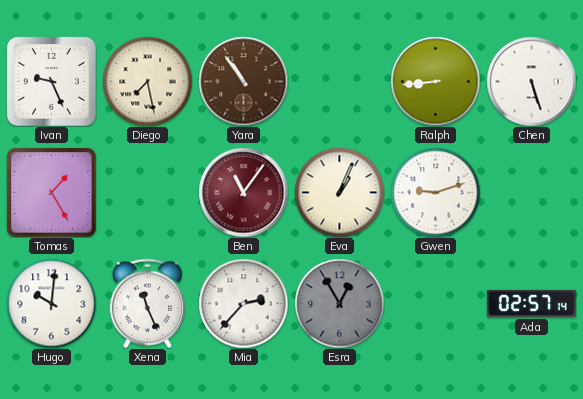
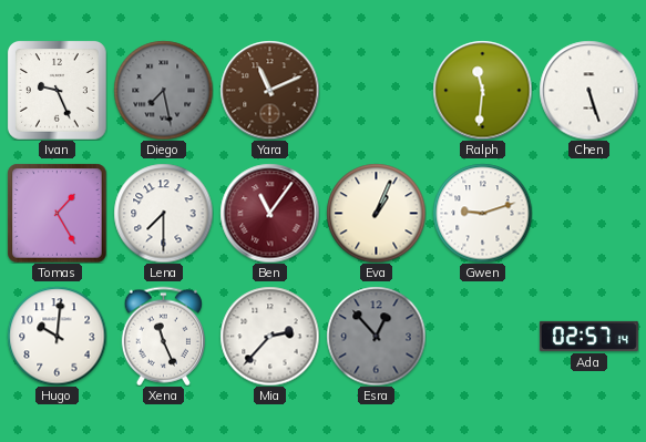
Diego dial: cream -> grey
Yara: 10:54 -> 11:11
Ralph: 8:44 -> 11:31
Lena: none -> 7:30
Esra: 12:55 -> 12:53
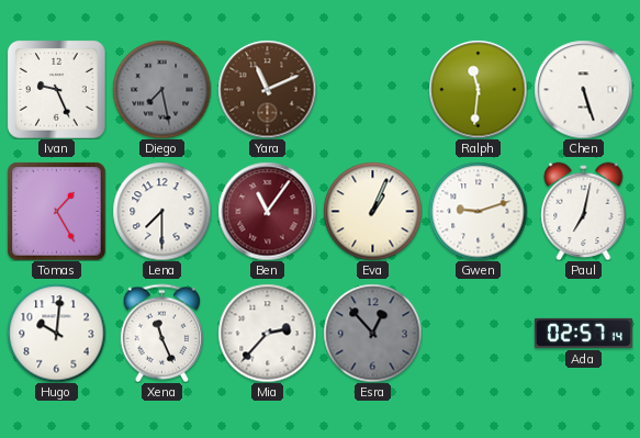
Paul: none -> 7:02
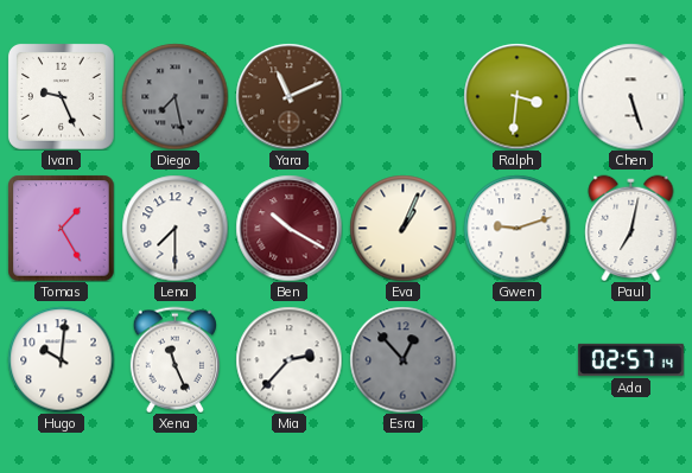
Ralph: 11:31 -> 3:31
Ben: 11:06 -> 10:20
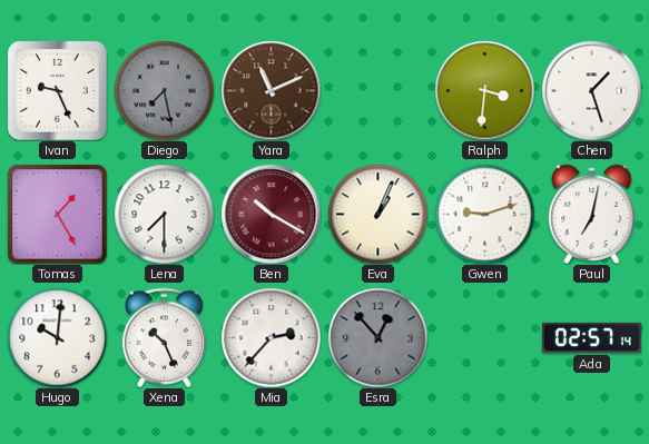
Chen: 5:27 -> 1:27
Xena: 11:26 -> 10:26
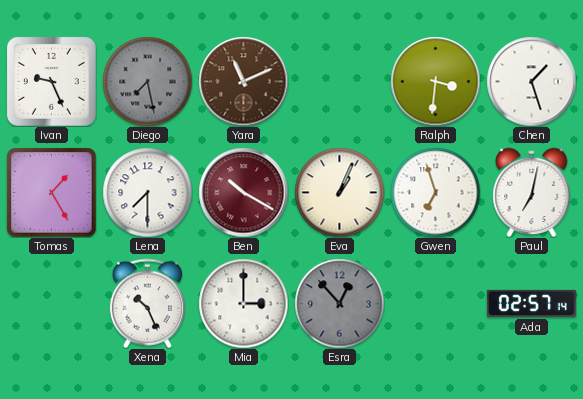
Gwen: 9:12 -> 6:57
Hugo: 10:01 -> none
Mia: 2:37 -> 3:00
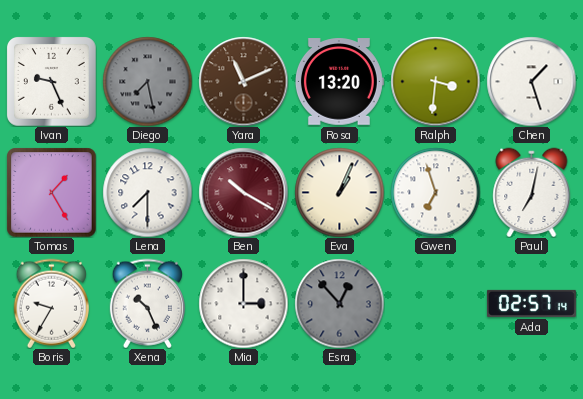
Rosa: none -> 13:20
Boris: none -> 9:35
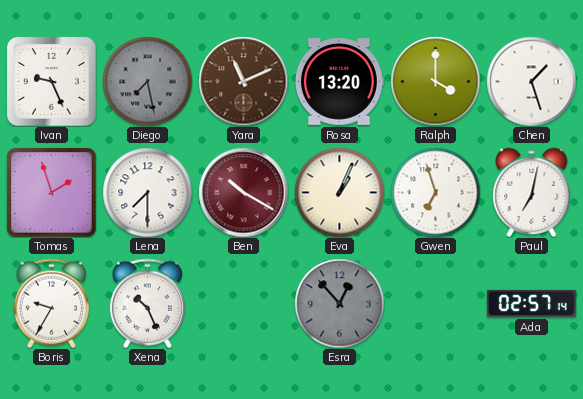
Ralph: 3:31 -> 4:00
Tomas: 1:25 -> 1:57
Mia: 3:00 -> none
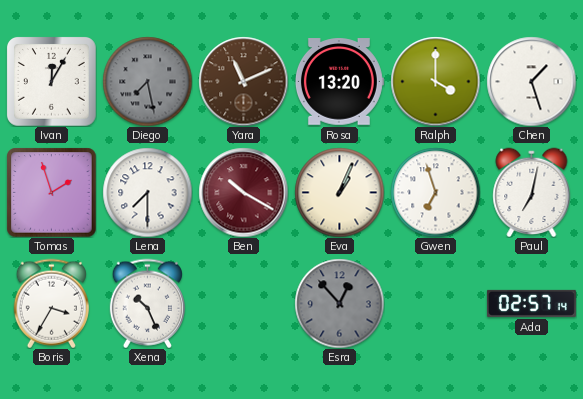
Ivan: 9:26 -> 12:05
Boris: 9:35 -> 3:35
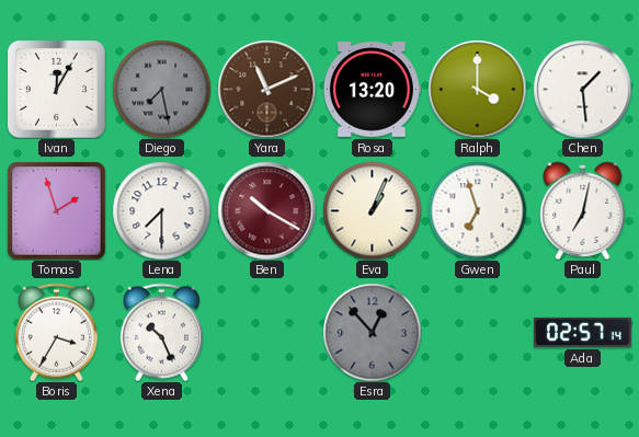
Chen: 1:27 -> 1:29
